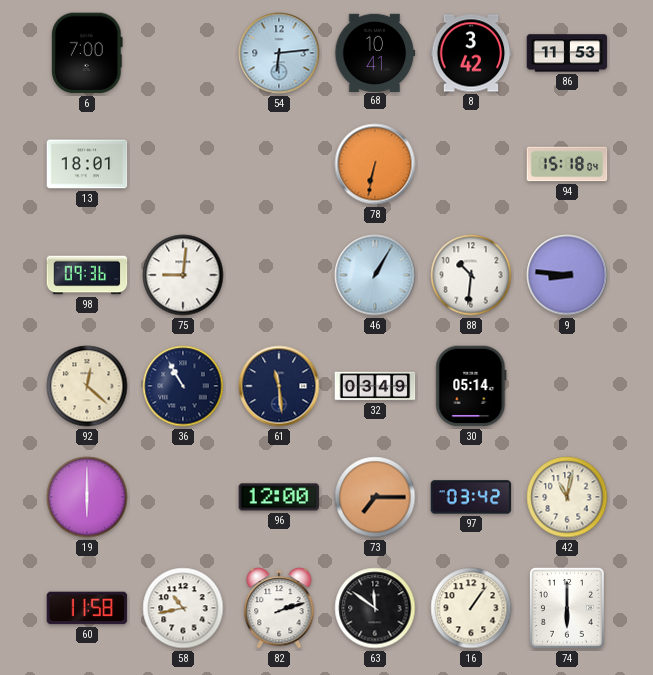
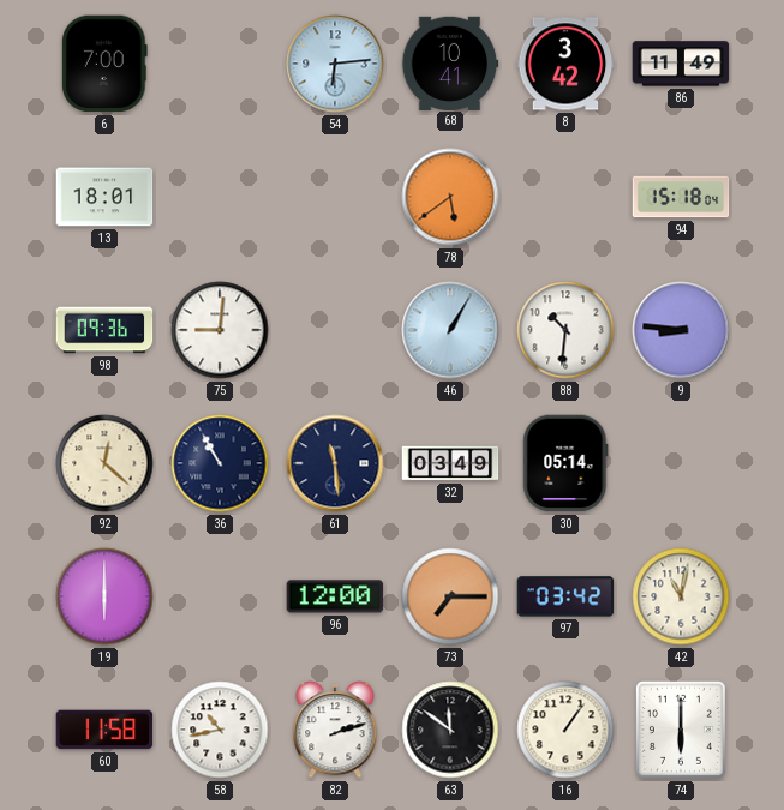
86: 11:53 -> 11:49
78: 6:32 -> 5:39
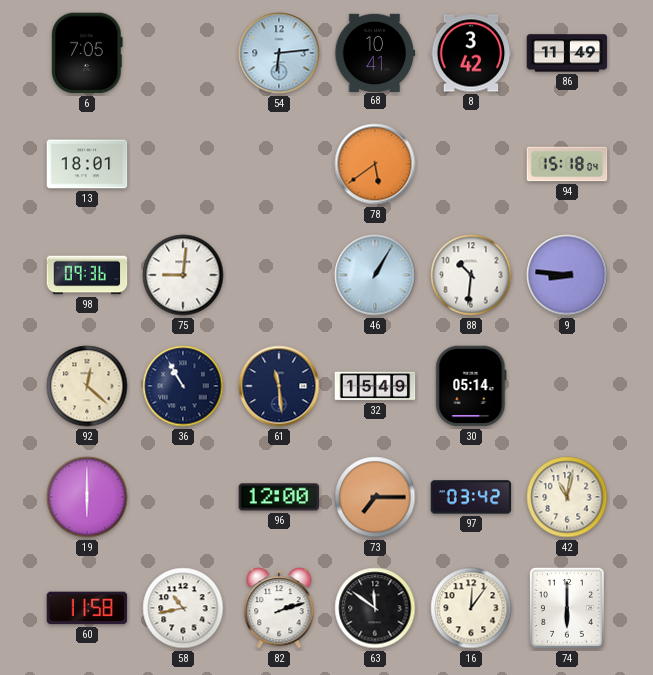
6: 7:00 -> 7:05
32: 03:49 -> 15:49
16: 1:06 -> 12:06
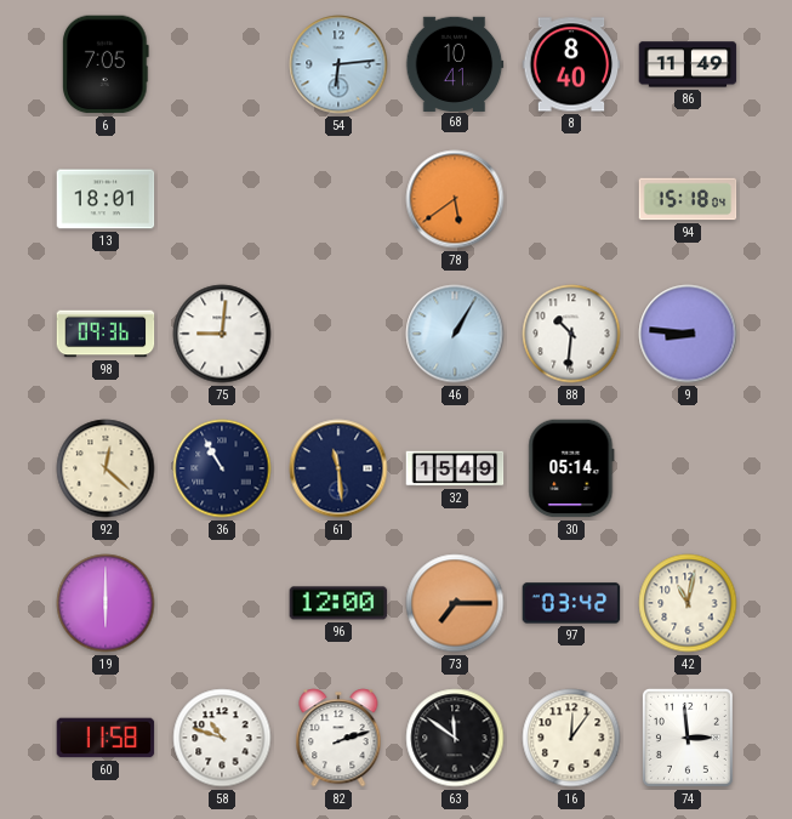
8: 3:42 -> 8:40
58: 10:43 -> 10:48
74: 6:00 -> 2:59
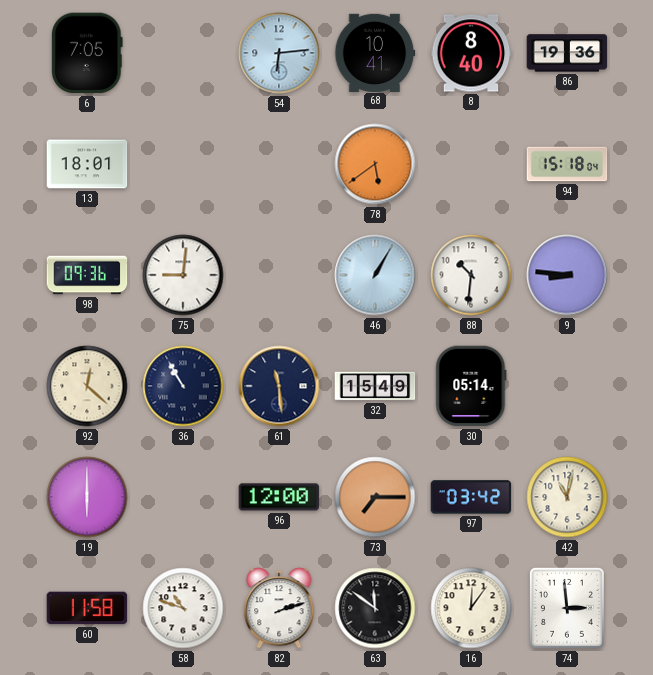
86: 11:49 -> 19:36
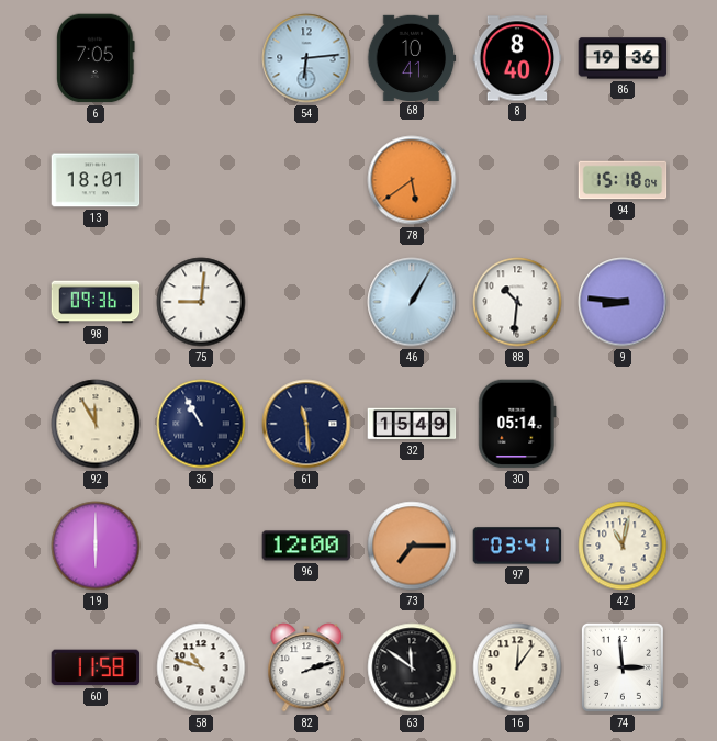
92: 12:22 -> 11:55
97: 03:42 -> 03:41
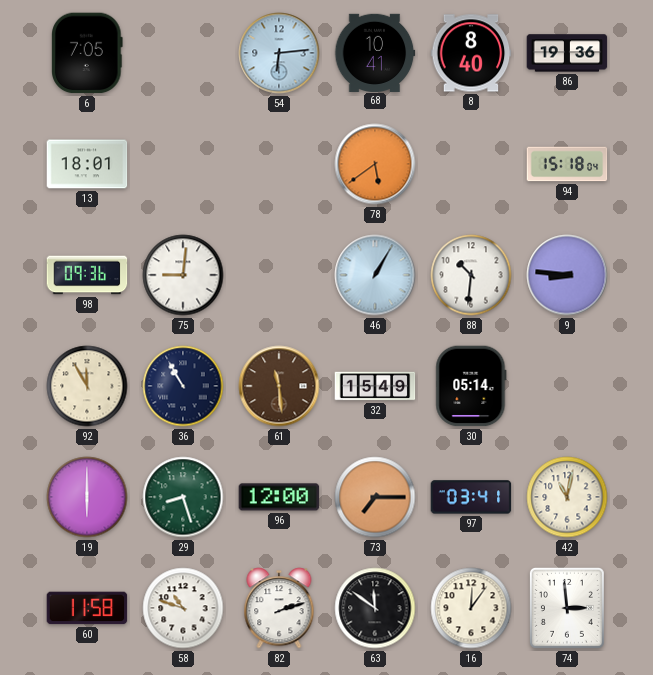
61 dial: navy -> brown
29: none -> 8:27
